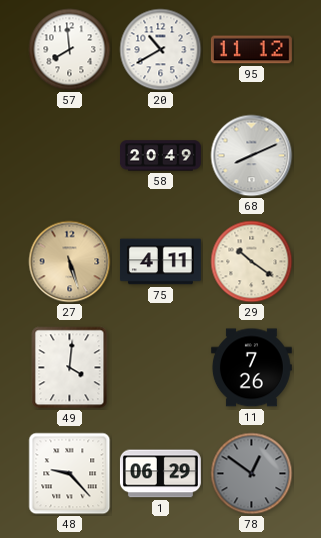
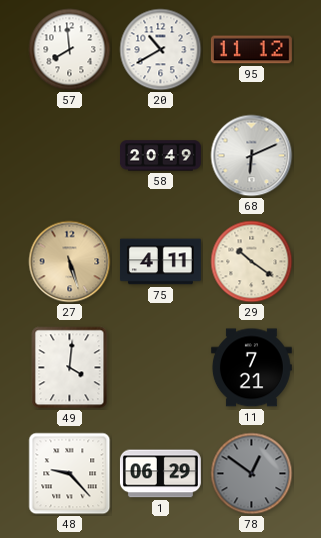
68: 8:11 -> 6:11
11: 7:26 -> 7:21
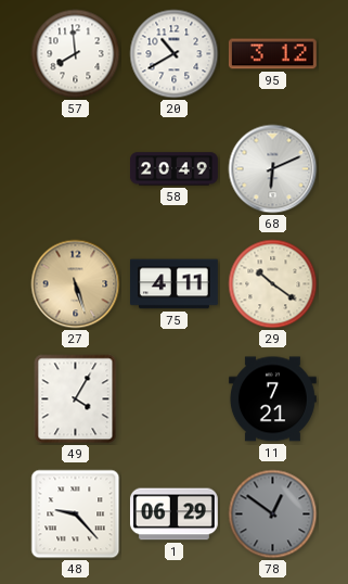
95: 11:12 -> 3:12
49: 4:01 -> 4:05
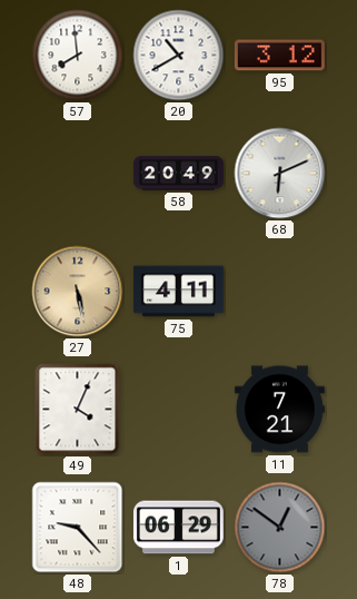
27: 5:27 -> 5:28
29: 10:21 -> none
49: 4:05 -> 4:04
